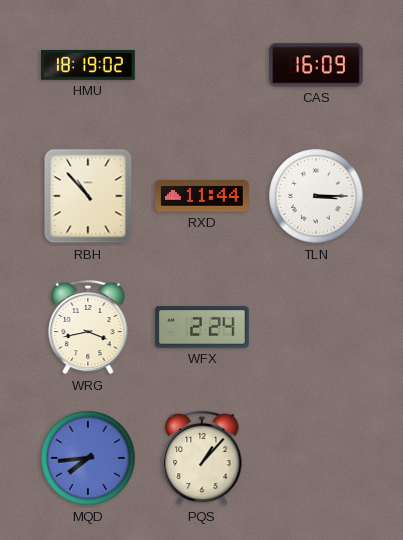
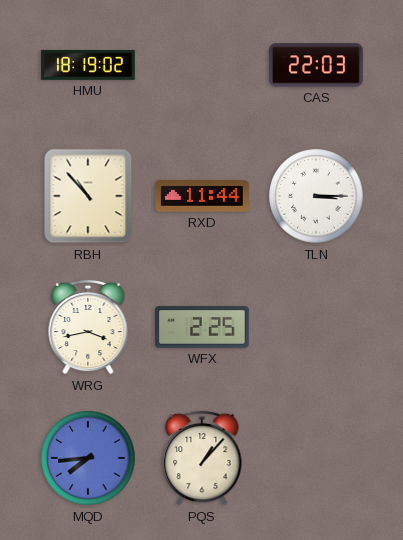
CAS: 16:09 -> 22:03
WFX: 2:24 -> 2:25
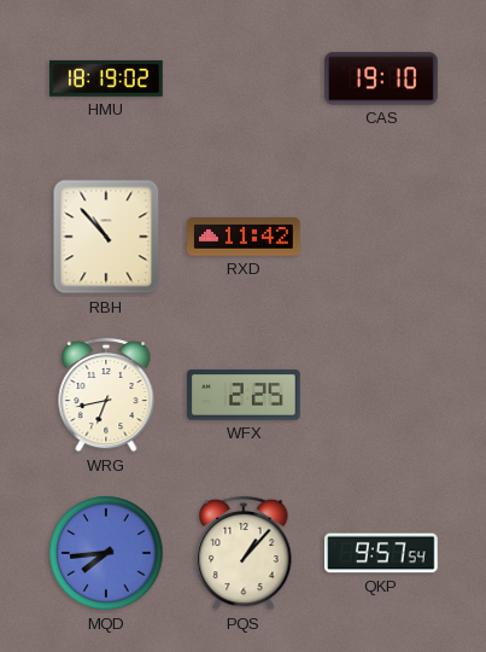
CAS: 22:03 -> 19:10
RXD: 11:44 -> 11:42
TLN: 3:15 -> none
WRG: 3:43 -> 6:43
QKP: none -> 9:57
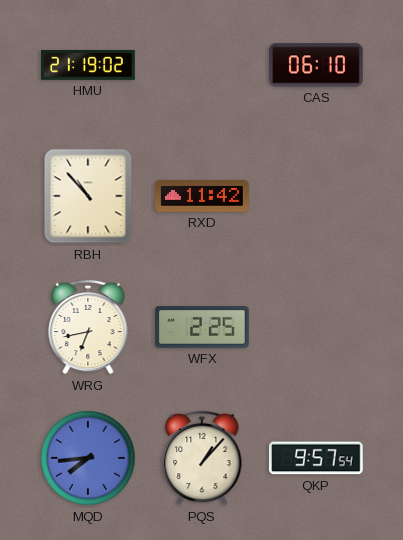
HMU: 18:19 -> 21:19
CAS: 19:10 -> 06:10
